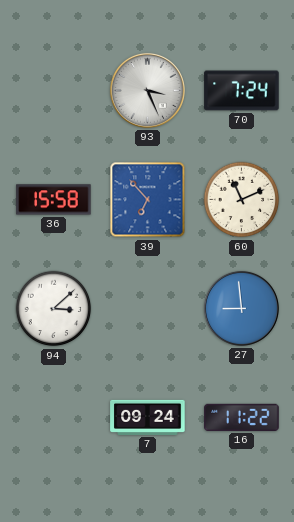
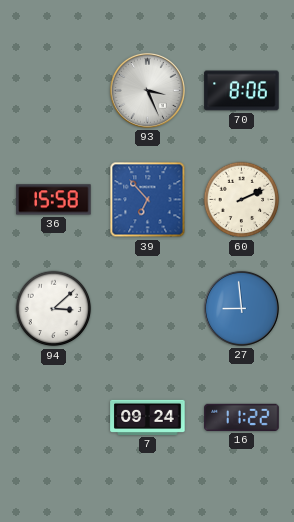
70: 7:24 -> 8:06
60: 11:11 -> 2:11
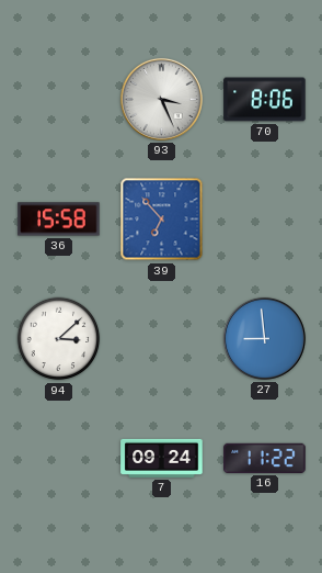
60: 2:11 -> none
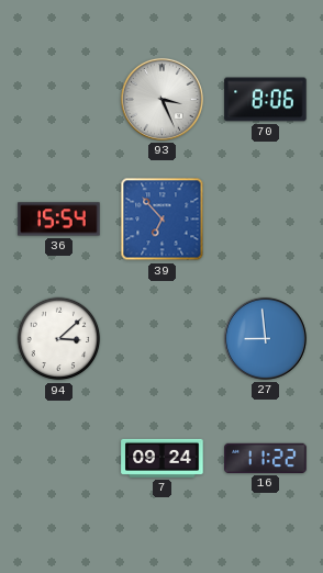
36: 15:58 -> 15:54
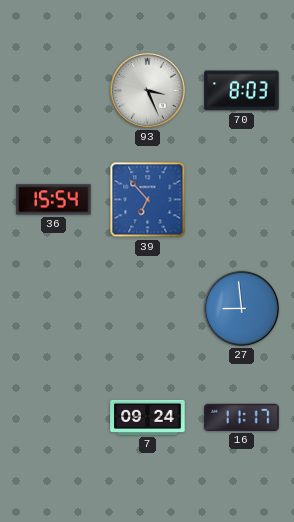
70: 8:06 -> 8:03
94: 3:08 -> none
16: 11:22 -> 11:17
